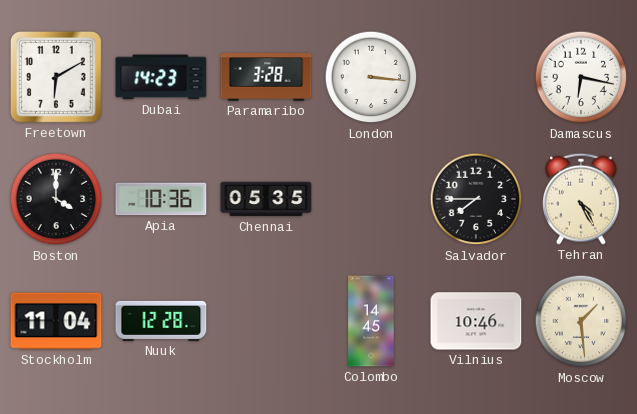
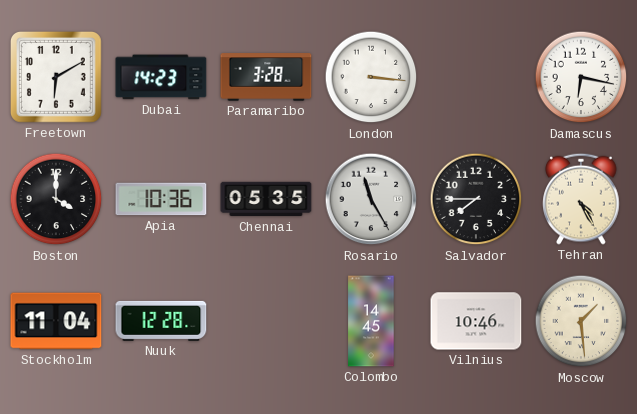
Rosario: none -> 11:25
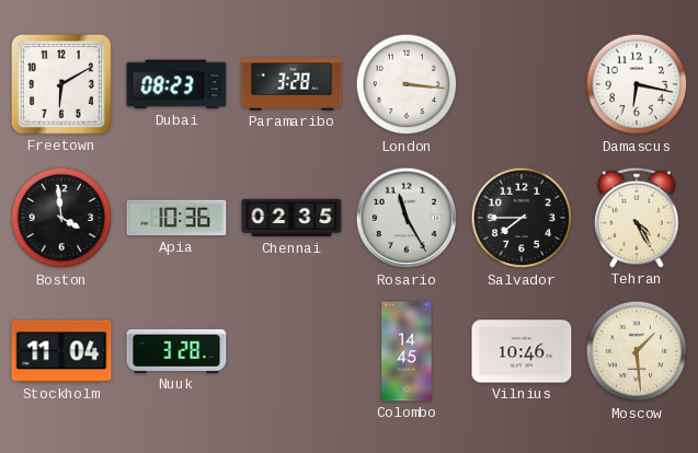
Dubai: 14:23 -> 08:23
Boston: 4:00 -> 3:59
Chennai: 05:35 -> 02:35
Nuuk: 12:28 -> 3:28
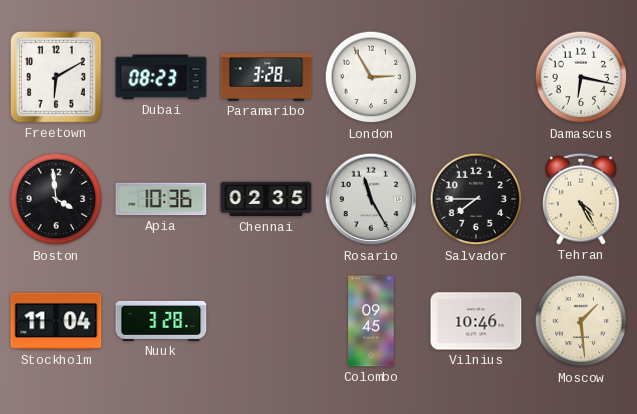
London: 3:16 -> 2:55
Colombo: 14:45 -> 09:45
